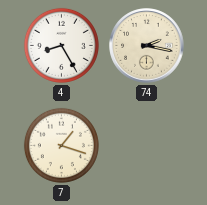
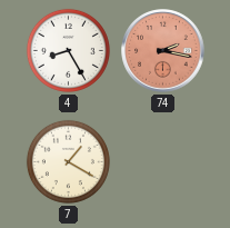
74 dial: cream -> salmon
7: 1:18 -> 1:20
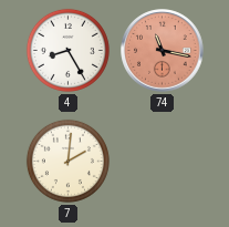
74: 2:17 -> 11:17
7: 1:20 -> 2:01
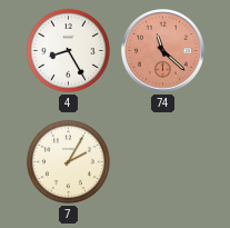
74: 11:17 -> 11:22
7: 2:01 -> 2:05
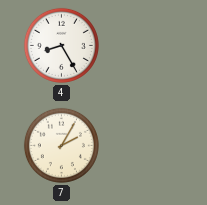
74: 11:22 -> none
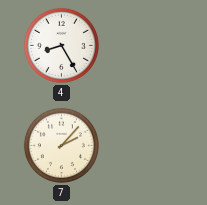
7: 2:05 -> 2:07
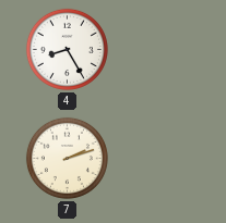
7: 2:07 -> 2:12
